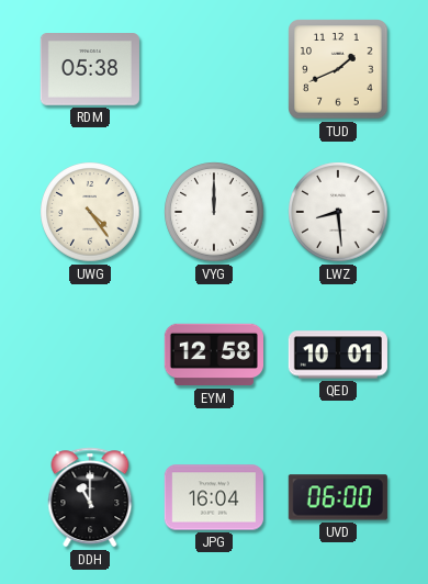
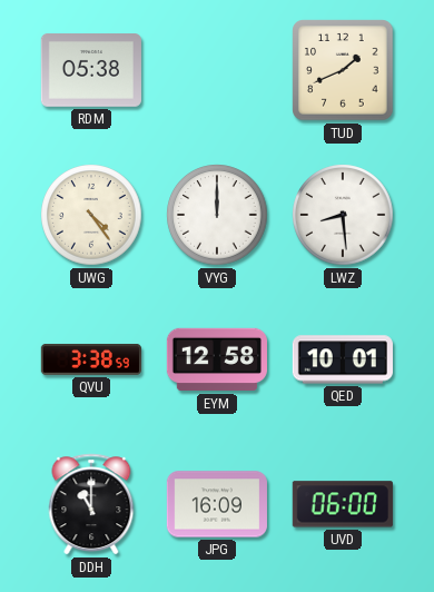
QVU: none -> 3:38
JPG: 16:04 -> 16:09
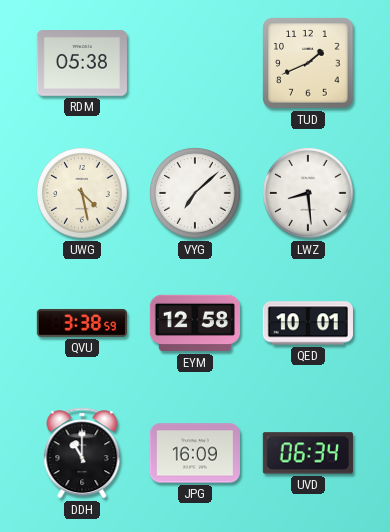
UWG: 4:24 -> 4:28
VYG: 12:00 -> 7:08
UVD: 06:00 -> 06:34
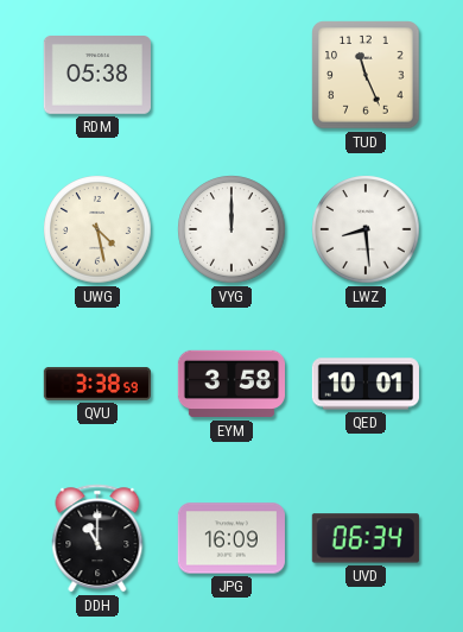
TUD: 1:41 -> 11:26
VYG: 7:08 -> 12:00
EYM: 12:58 -> 3:58
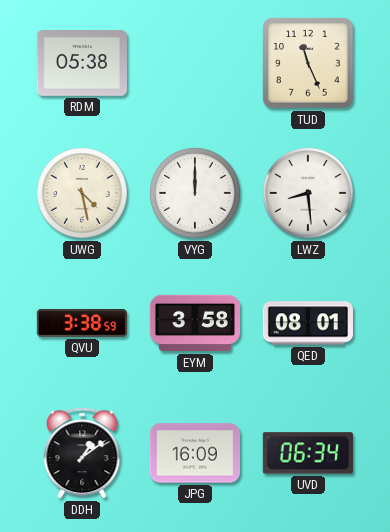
QED: 10:01 -> 08:01
DDH: 11:00 -> 1:09
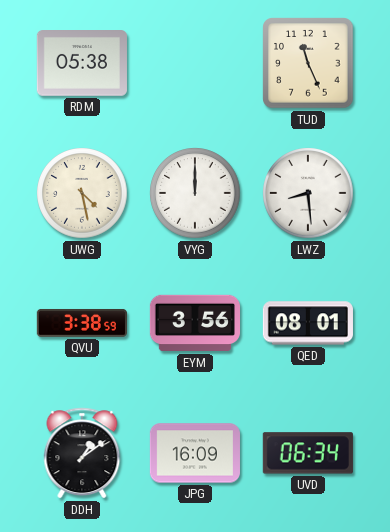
EYM: 3:58 -> 3:56
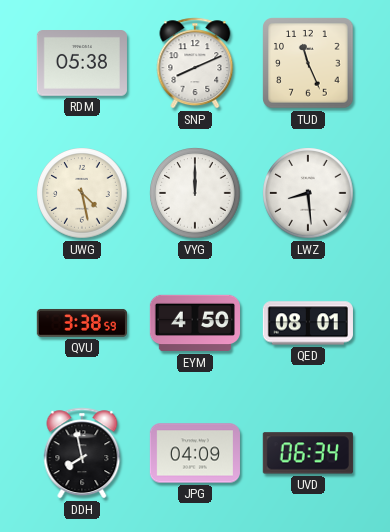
SNP: none -> 8:11
EYM: 3:56 -> 4:50
DDH: 1:09 -> 7:58
JPG: 16:09 -> 04:09
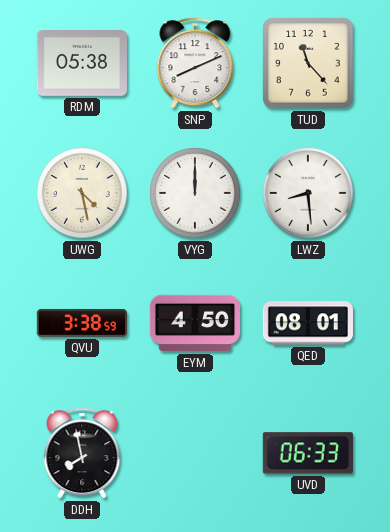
TUD: 11:26 -> 11:23
JPG: 04:09 -> none
UVD: 06:34 -> 06:33
